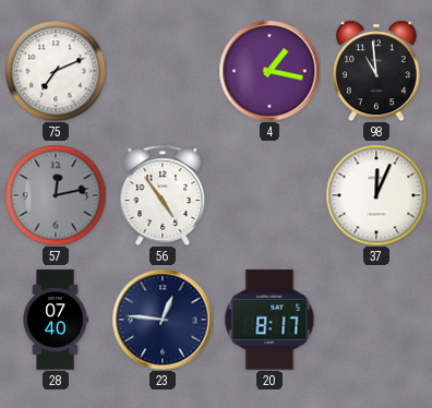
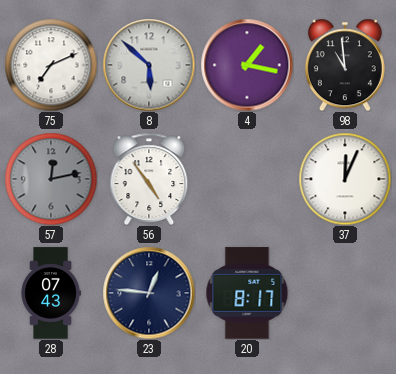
8: none -> 5:52
28: 07:40 -> 07:43
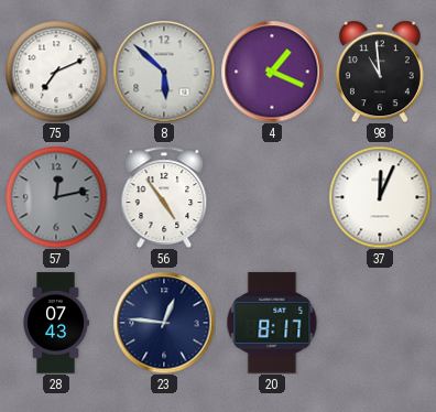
4: 1:17 -> 1:19
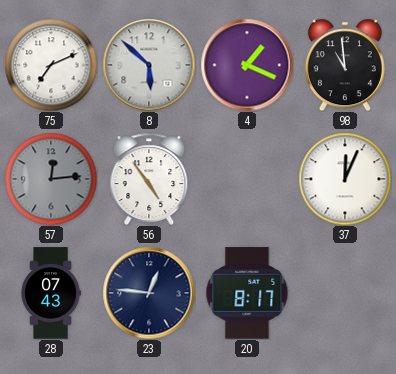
57: 12:13 -> 12:14
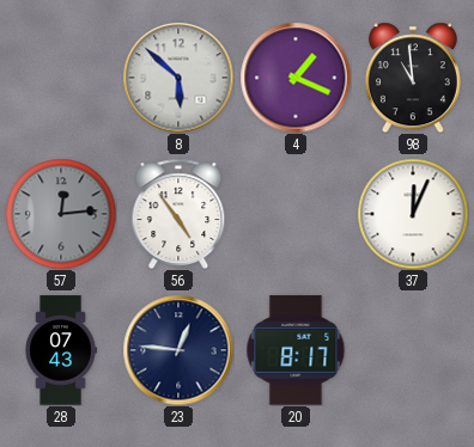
75: 7:11 -> none
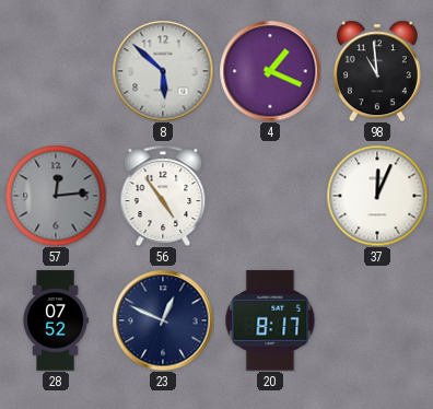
28: 07:43 -> 07:52
23: 12:46 -> 12:49
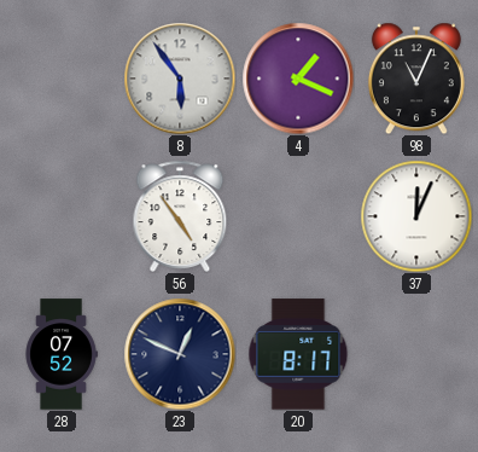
8: 5:52 -> 5:54
98: 10:59 -> 11:04
57: 12:14 -> none
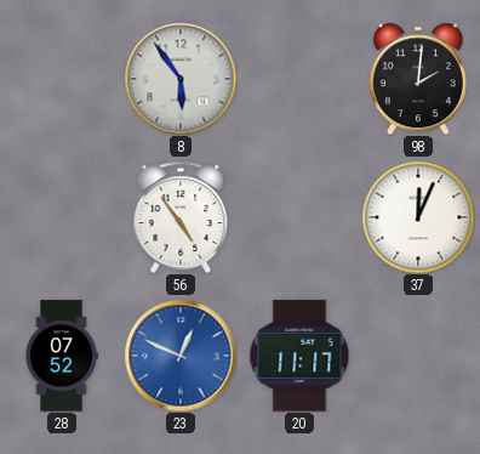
4: 1:19 -> none
98: 11:04 -> 2:01
23 dial: navy -> blue
20: 8:17 -> 11:17
